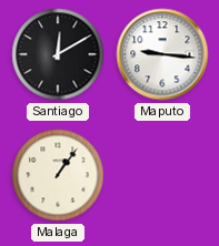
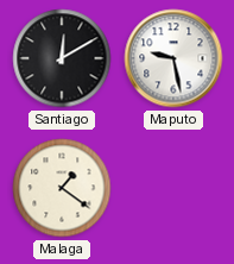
Maputo: 9:16 -> 9:28
Malaga: 1:06 -> 1:21
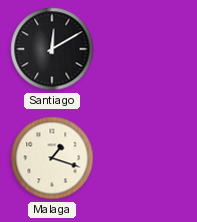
Maputo: 9:28 -> none
Malaga: 1:21 -> 1:18
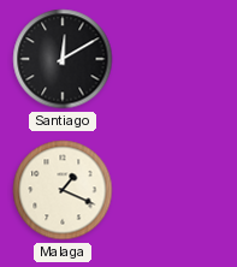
Malaga: 1:18 -> 1:19
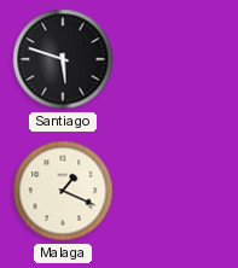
Santiago: 12:10 -> 5:48
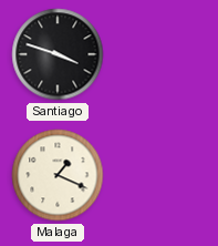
Santiago: 5:48 -> 3:48
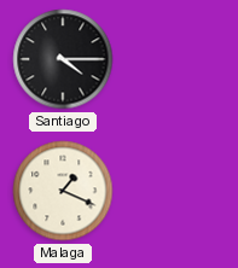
Santiago: 3:48 -> 4:15
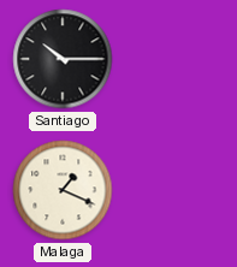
Santiago: 4:15 -> 10:15
